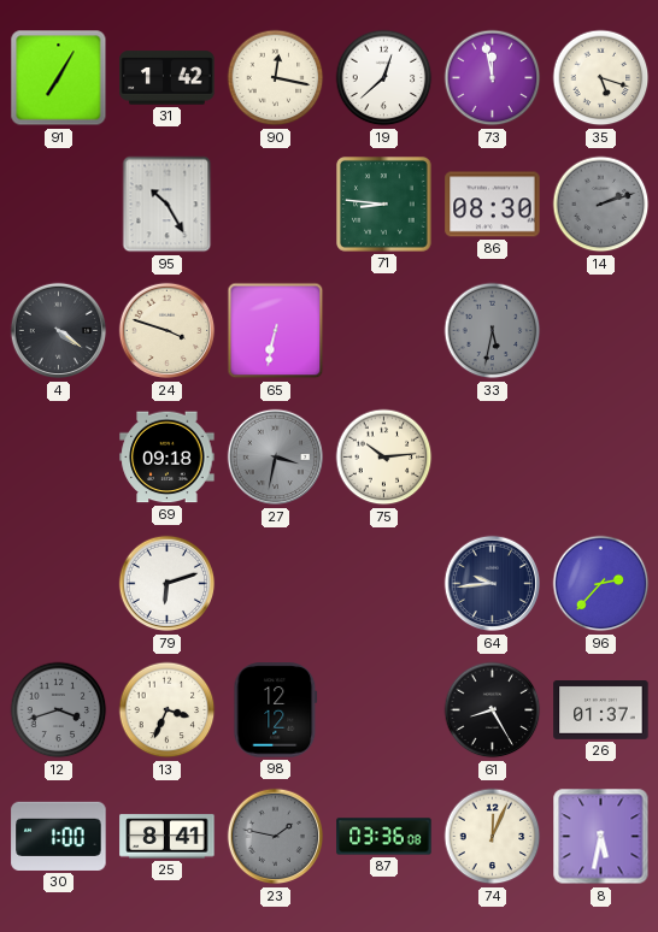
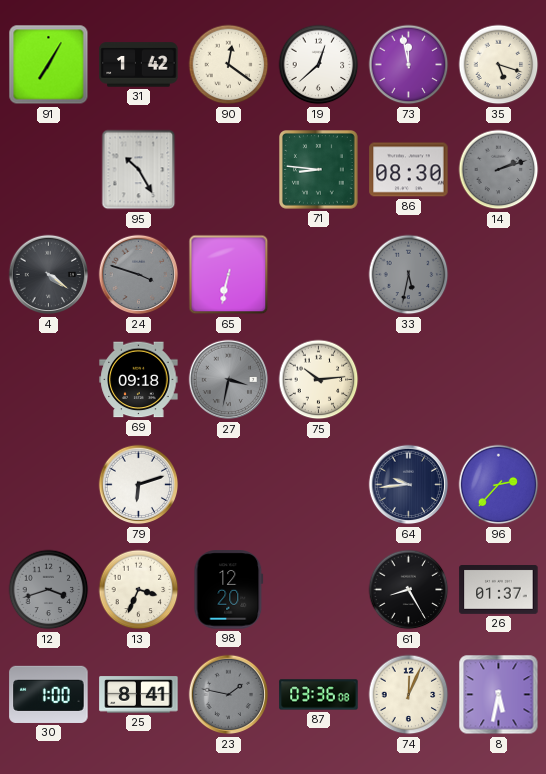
90: 12:17 -> 12:21
24 dial: cream -> grey
98: 12:12 -> 12:20
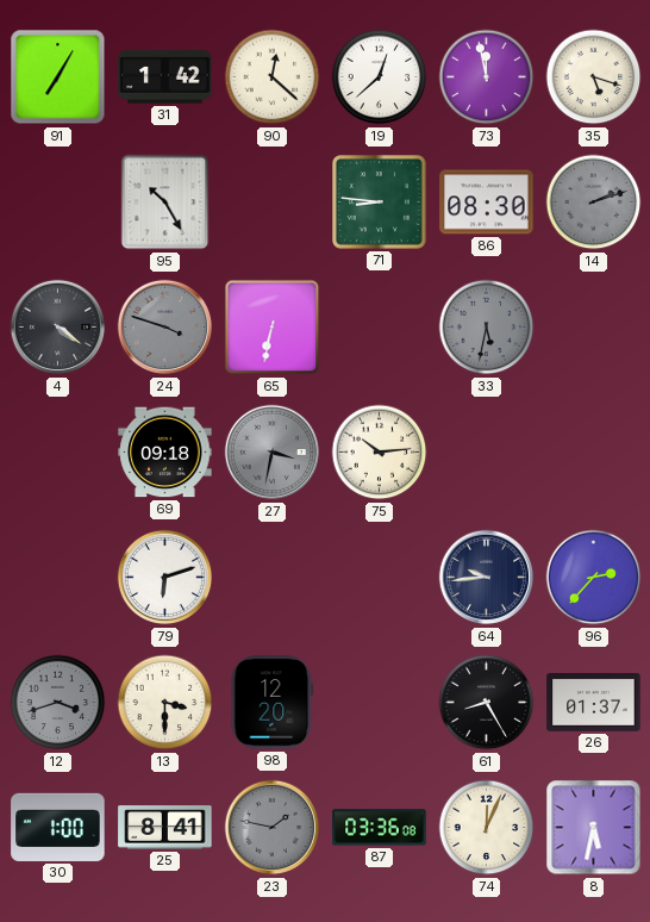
90: 12:21 -> 12:22
13: 3:34 -> 3:30
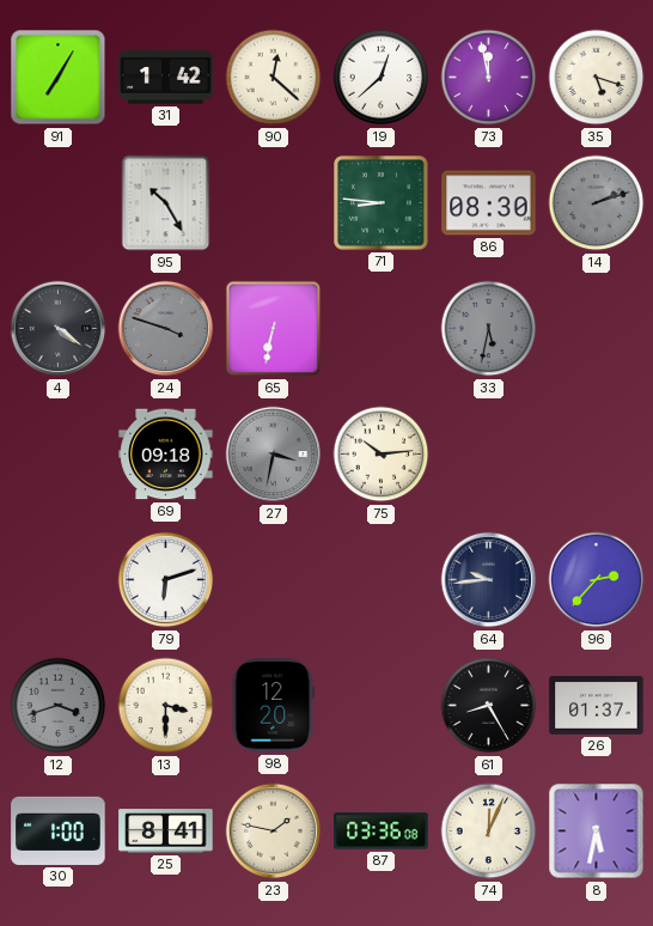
23 dial: grey -> cream
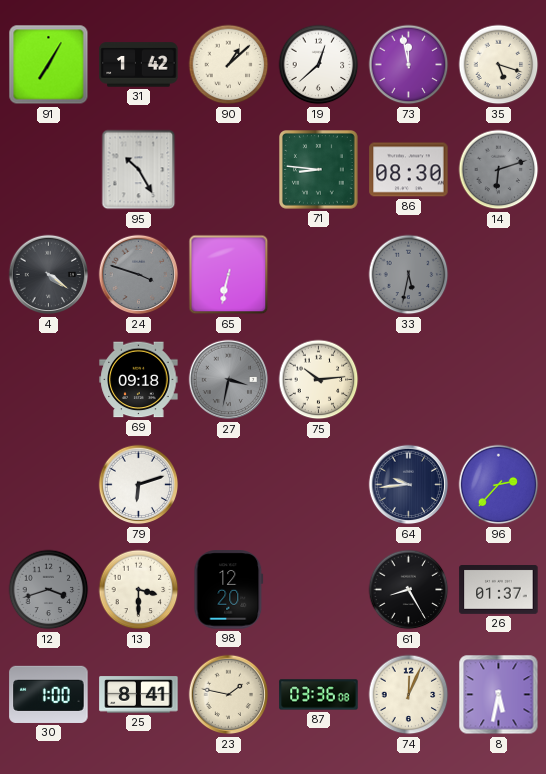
90: 12:22 -> 1:08
14: 2:12 -> 6:12
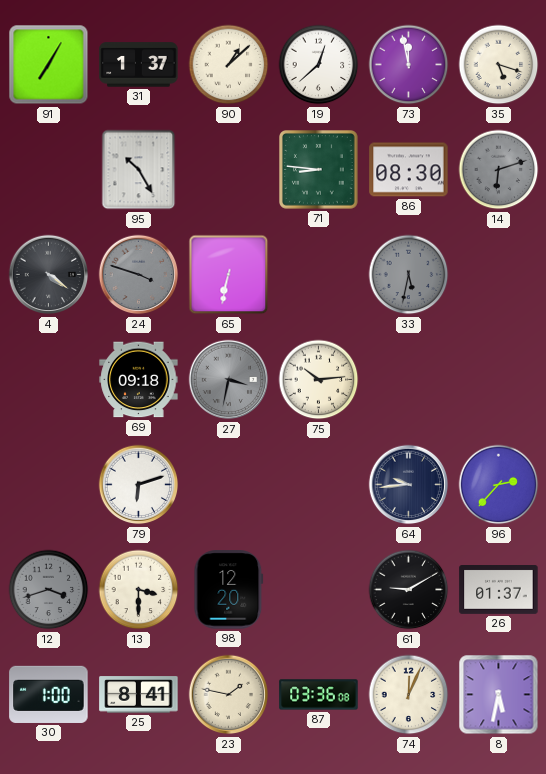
31: 1:42 -> 1:37
61: 8:25 -> 9:10
